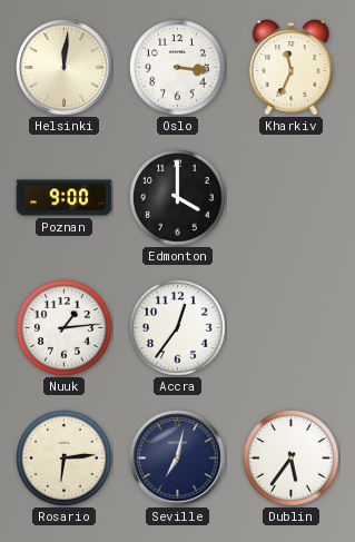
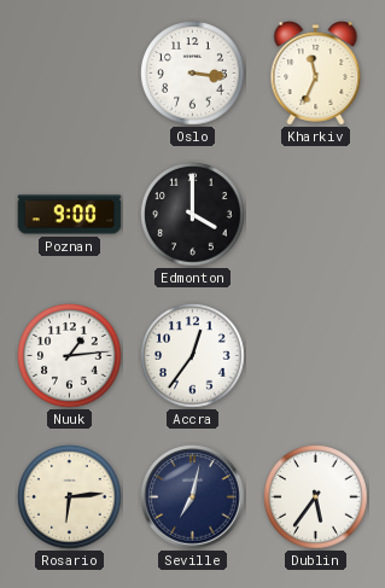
Helsinki: 12:01 -> none
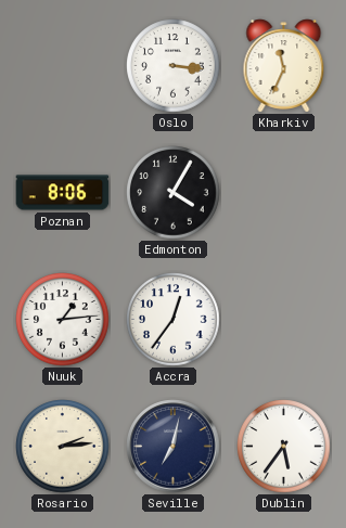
Poznan: 9:00 -> 8:06
Edmonton: 4:00 -> 4:05
Rosario: 6:14 -> 2:14
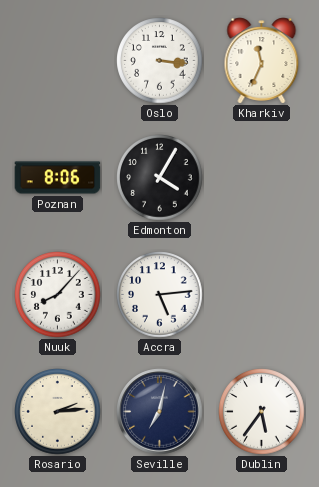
Nuuk: 1:14 -> 8:07
Accra: 12:36 -> 5:14
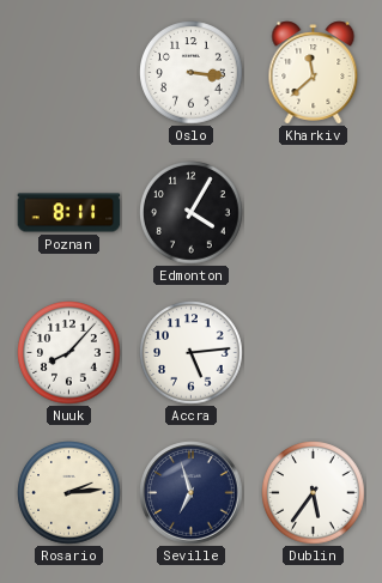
Kharkiv: 11:34 -> 11:38
Poznan: 8:06 -> 8:11
Seville: 7:02 -> 6:57
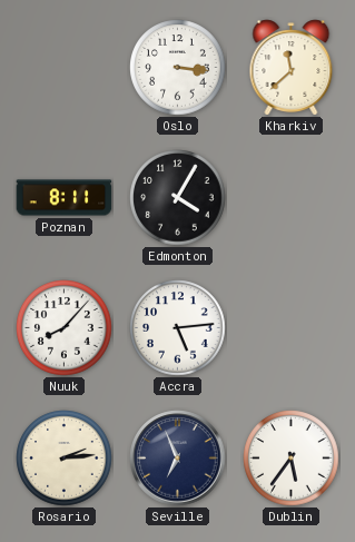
Seville: 6:57 -> 6:56
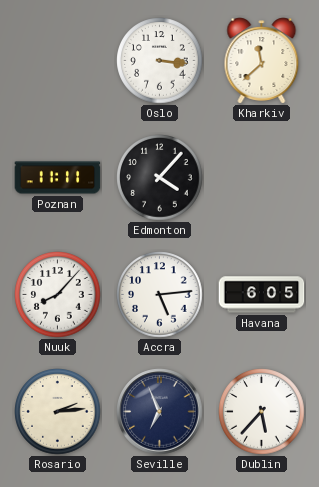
Poznan: 8:11 -> 11:11
Edmonton: 4:05 -> 4:07
Havana: none -> 6:05
Dublin: 5:36 -> 5:37
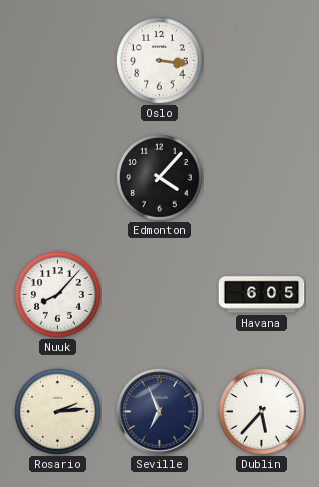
Kharkiv: 11:38 -> none
Poznan: 11:11 -> none
Accra: 5:14 -> none
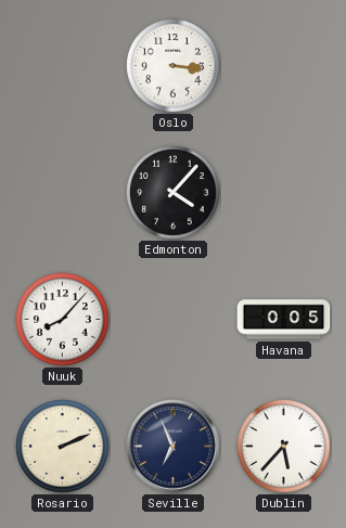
Havana: 6:05 -> 0:05
Rosario: 2:14 -> 2:11
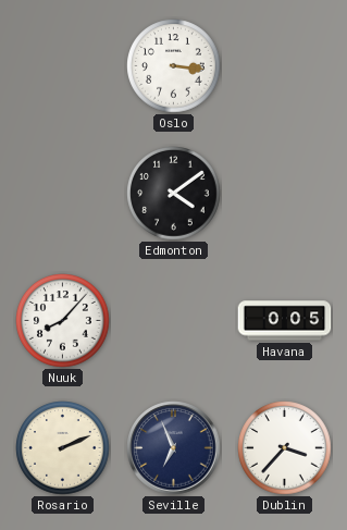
Edmonton: 4:07 -> 4:09
Dublin: 5:37 -> 3:37
